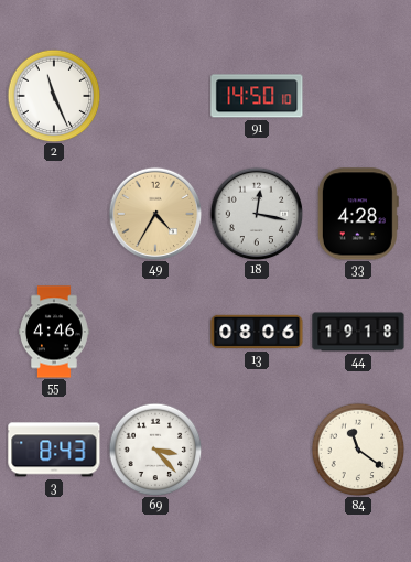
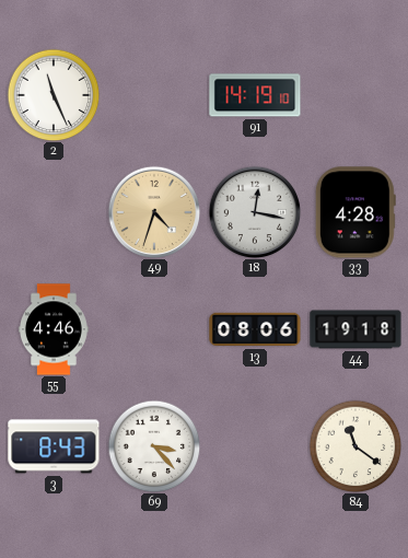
91: 14:50 -> 14:19
49: 4:35 -> 4:33
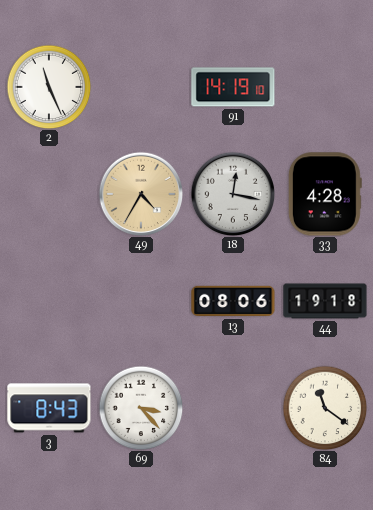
49: 4:33 -> 4:35
55: 4:46 -> none
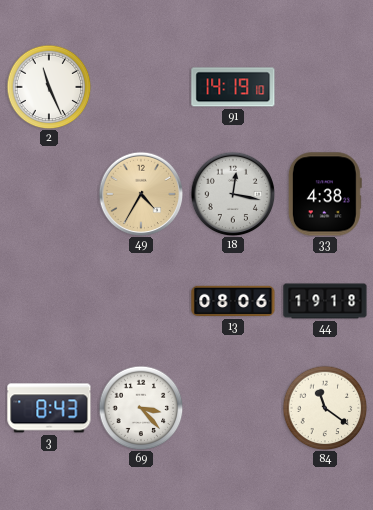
33: 4:28 -> 4:38
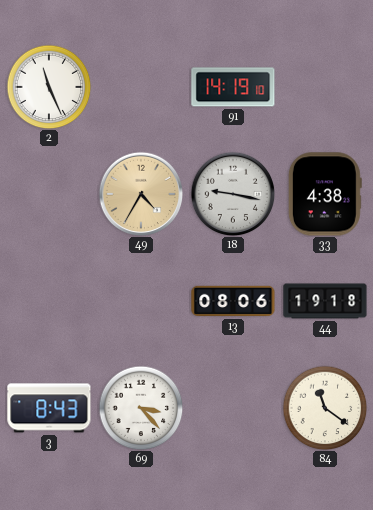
18: 12:17 -> 9:17
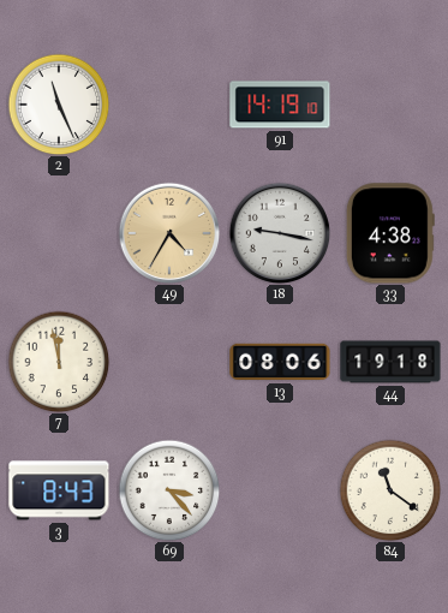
7: none -> 11:58
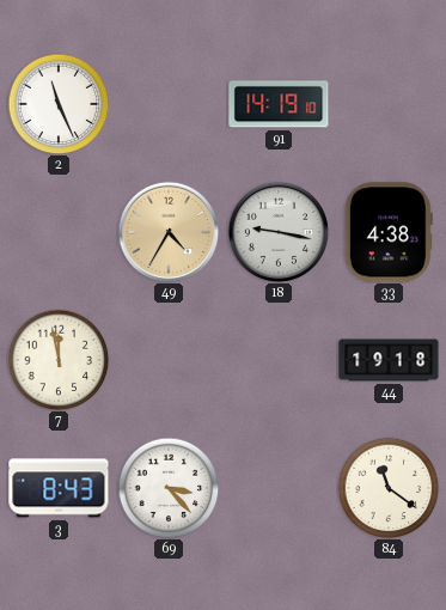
13: 08:06 -> none
